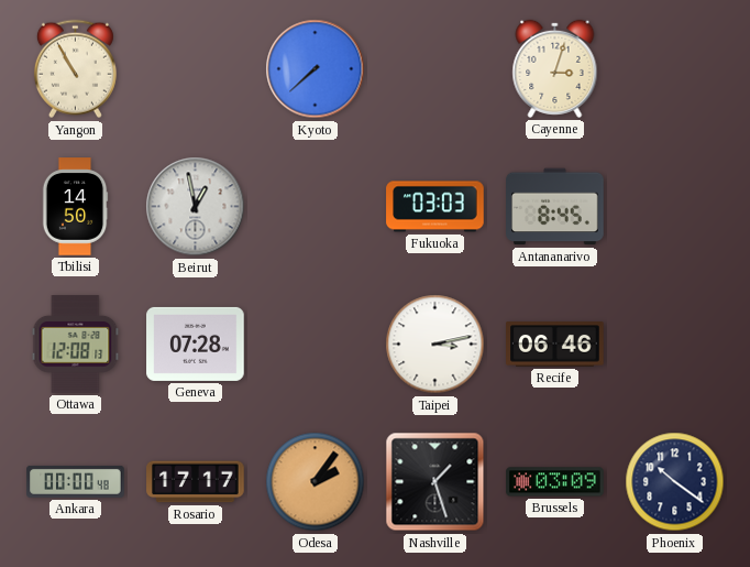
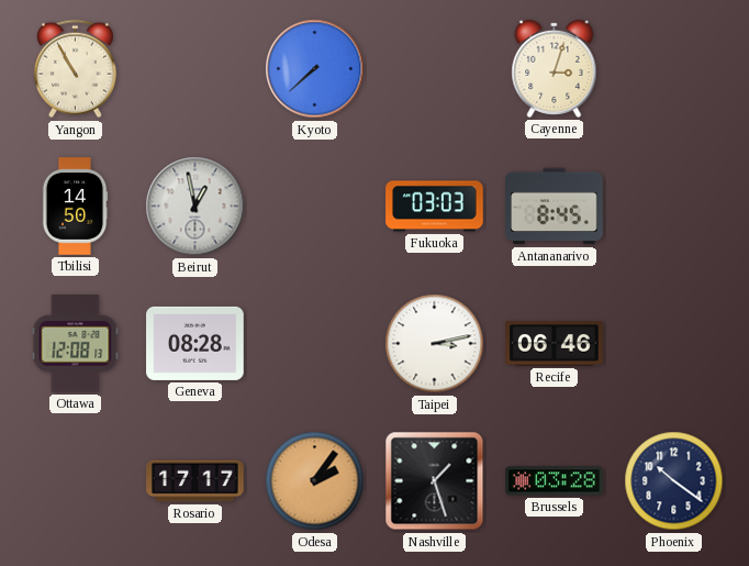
Geneva: 07:28 -> 08:28
Ankara: 00:00 -> none
Brussels: 03:09 -> 03:28
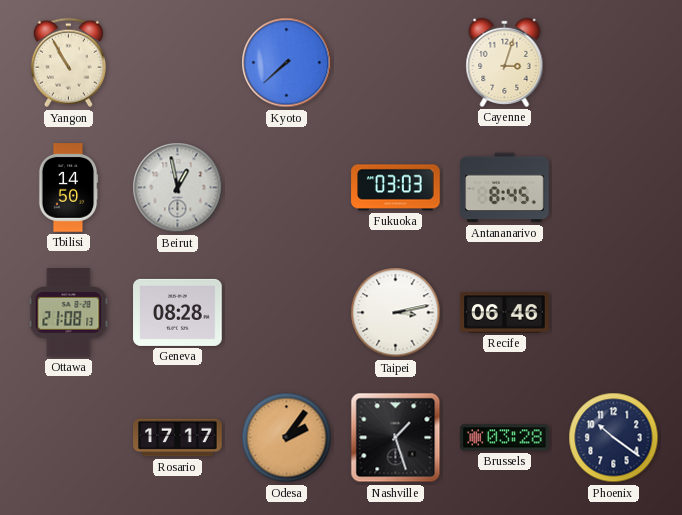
Ottawa: 12:08 -> 21:08
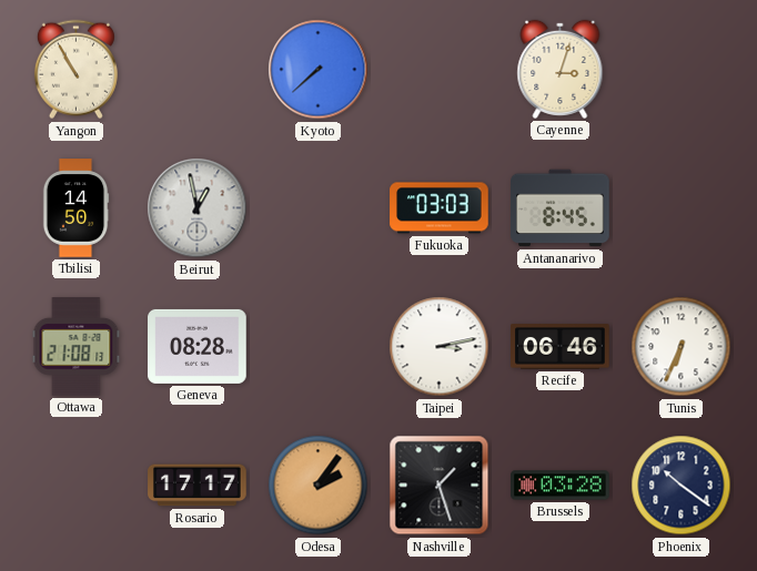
Tunis: none -> 6:34
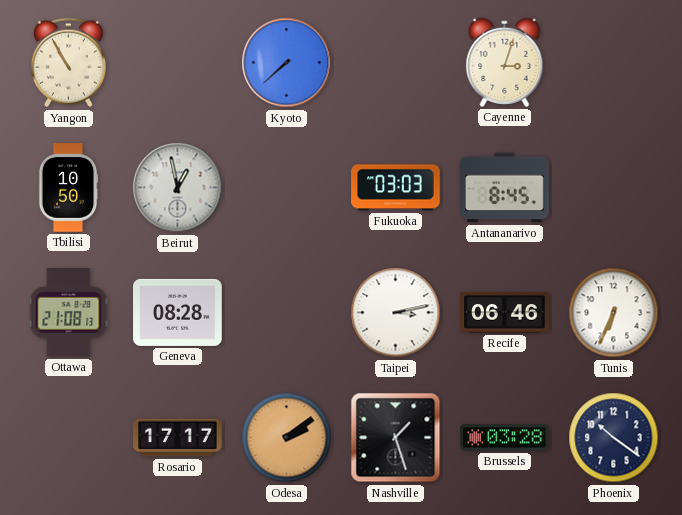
Tbilisi: 14:50 -> 10:50
Odesa: 2:06 -> 2:09
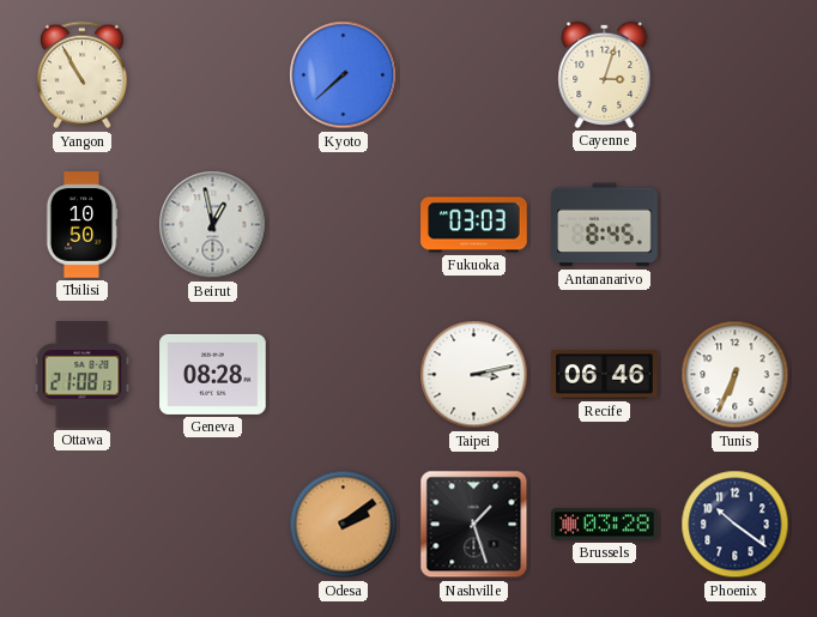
Rosario: 17:17 -> none
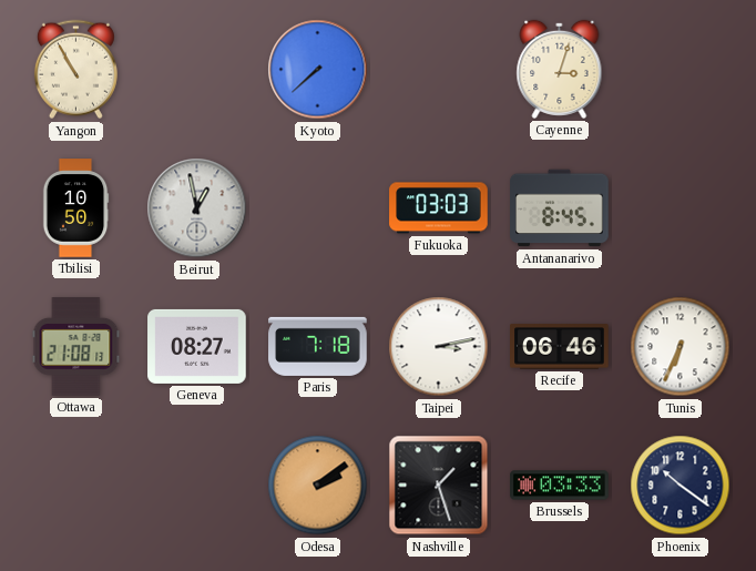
Geneva: 08:28 -> 08:27
Paris: none -> 7:18
Brussels: 03:28 -> 03:33
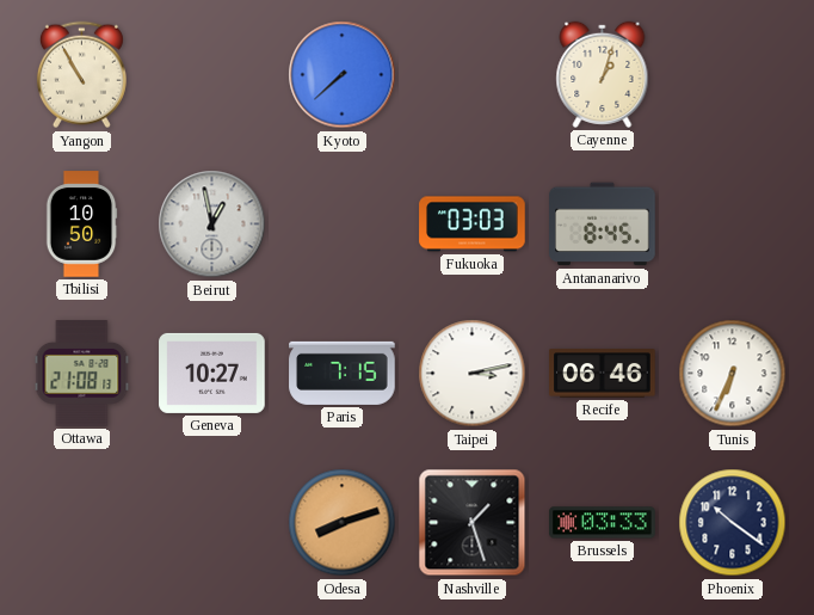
Cayenne: 3:03 -> 1:03
Geneva: 08:27 -> 10:27
Paris: 7:18 -> 7:15
Odesa: 2:09 -> 8:12
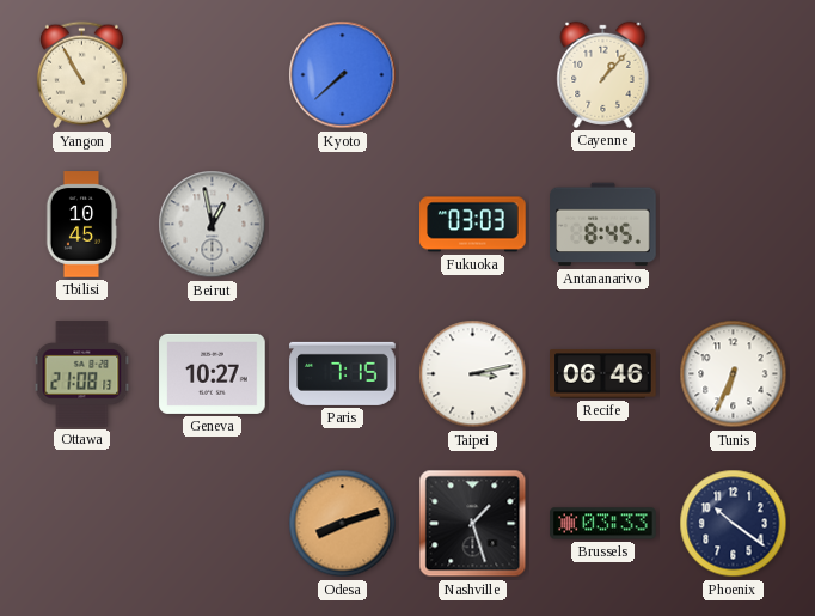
Cayenne: 1:03 -> 1:07
Tbilisi: 10:50 -> 10:45
